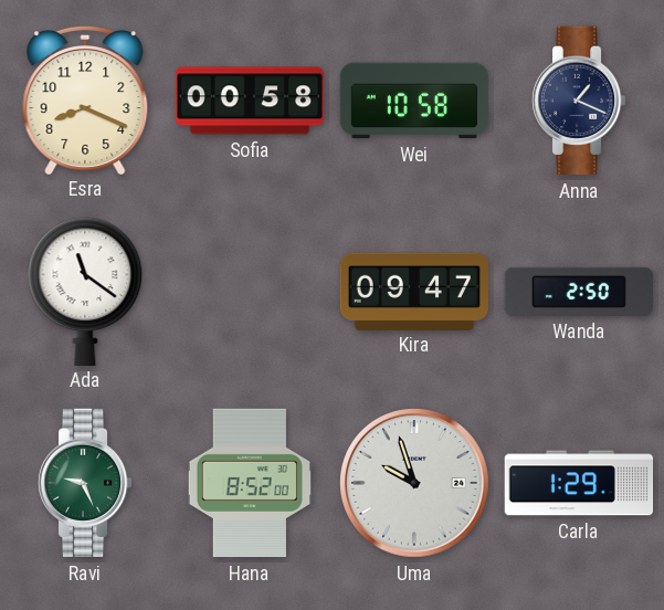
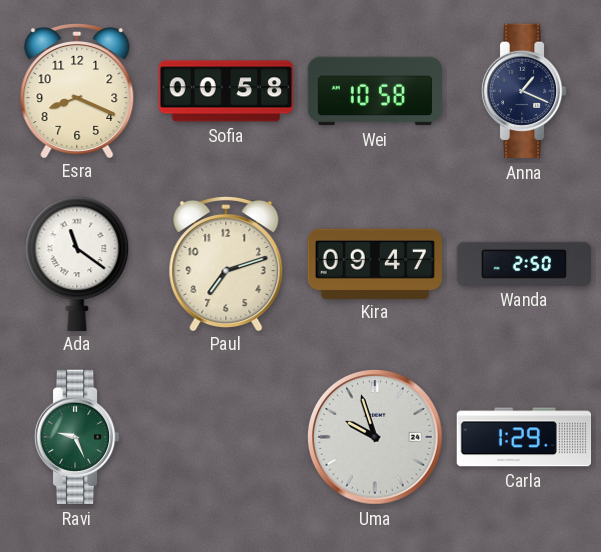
Paul: none -> 7:12
Hana: 8:52 -> none
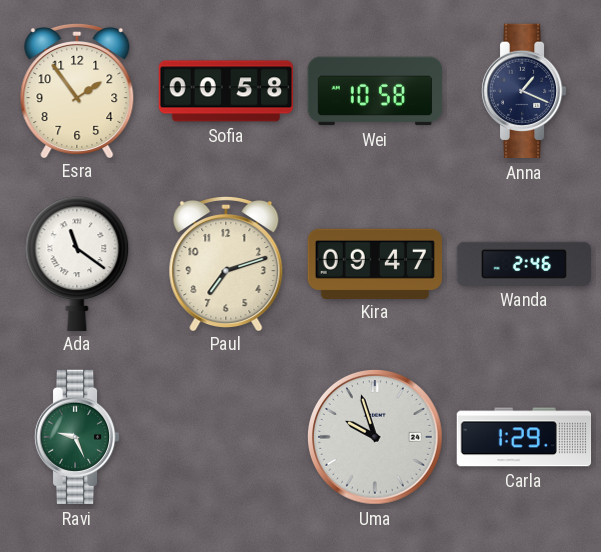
Esra: 8:19 -> 1:54
Wanda: 2:50 -> 2:46
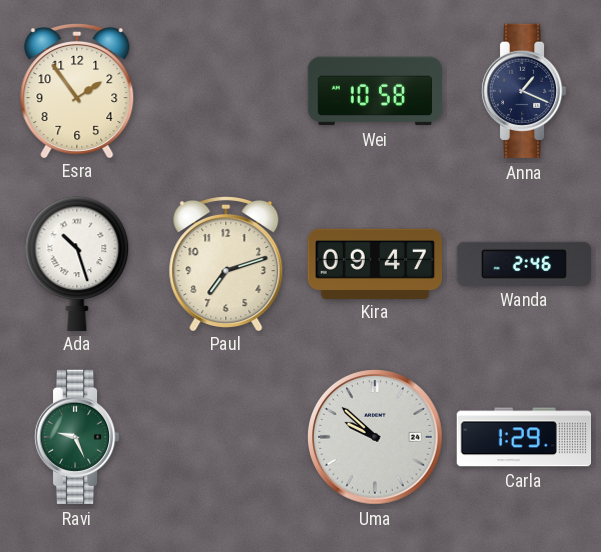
Sofia: 00:58 -> none
Ada: 11:21 -> 10:27
Uma: 9:57 -> 9:52
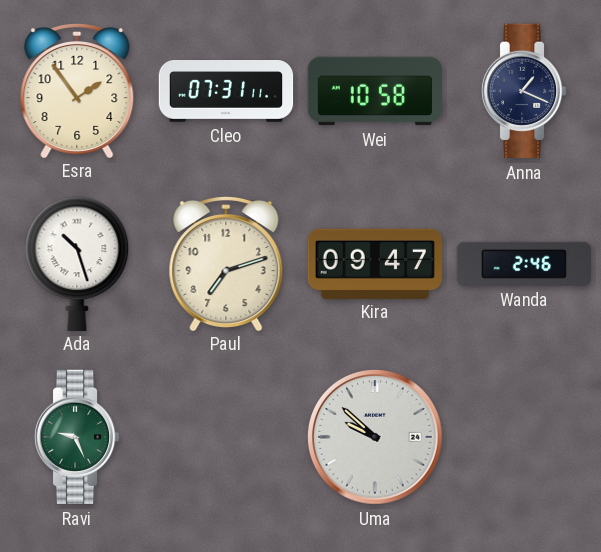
Cleo: none -> 07:31
Carla: 1:29 -> none
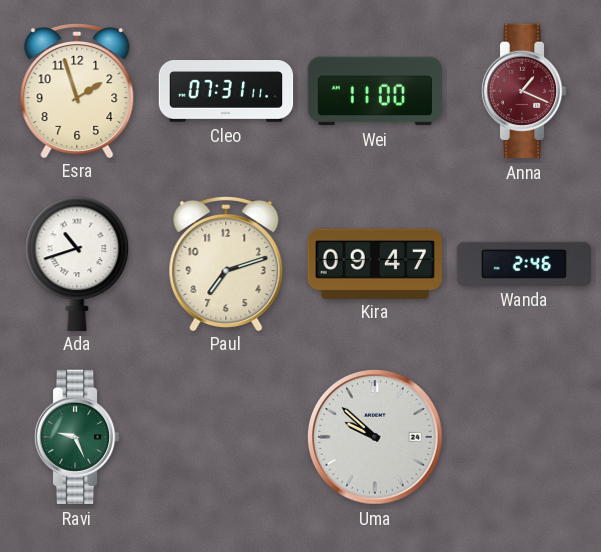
Esra: 1:54 -> 1:57
Wei: 10:58 -> 11:00
Anna dial: navy -> burgundy
Ada: 10:27 -> 10:42
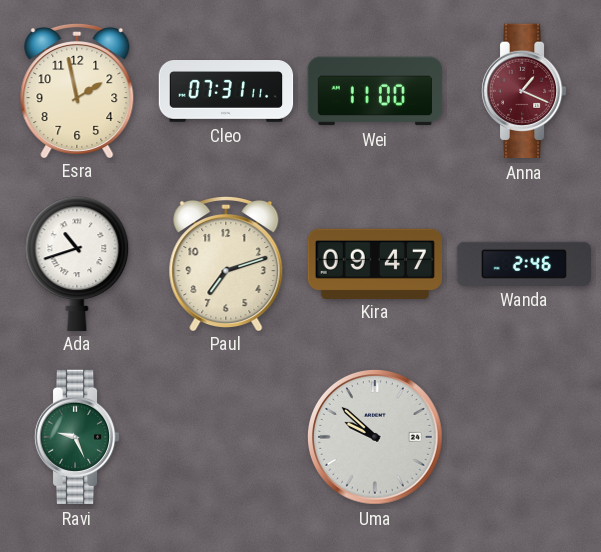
Esra: 1:57 -> 1:58
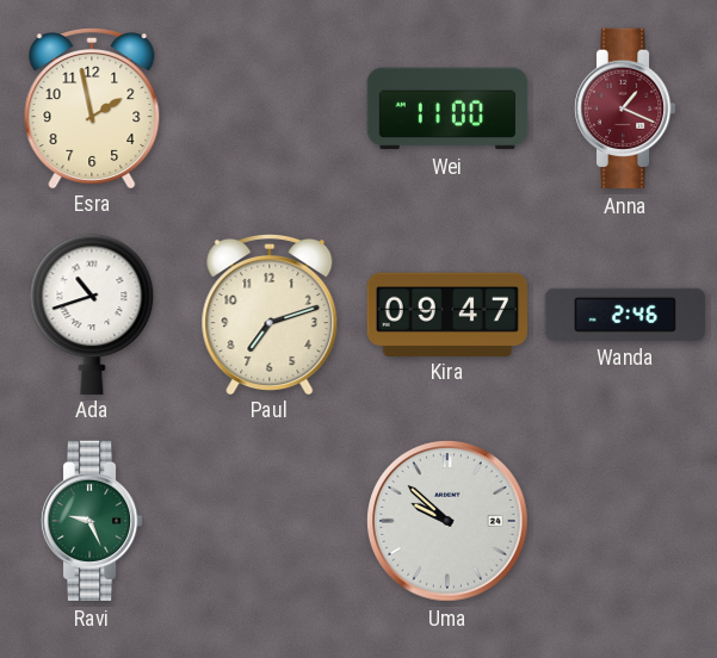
Cleo: 07:31 -> none
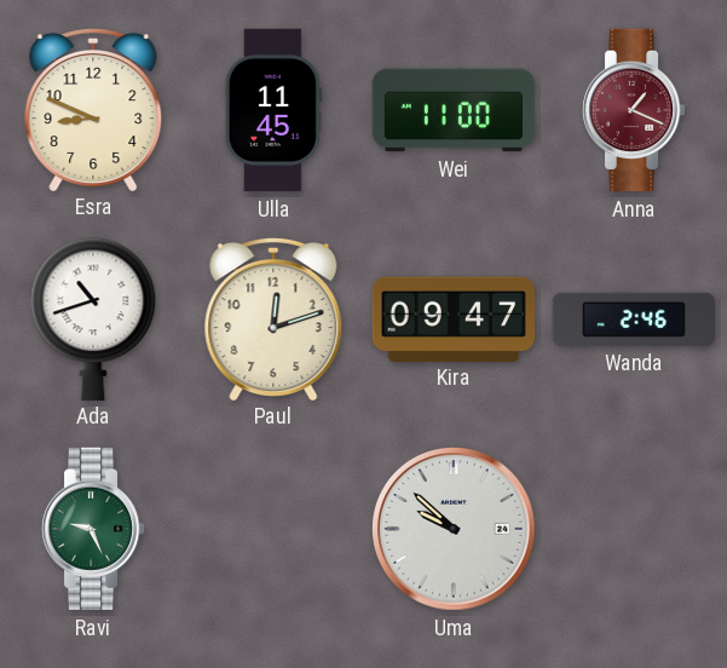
Esra: 1:58 -> 8:49
Ulla: none -> 11:45
Paul: 7:12 -> 12:12
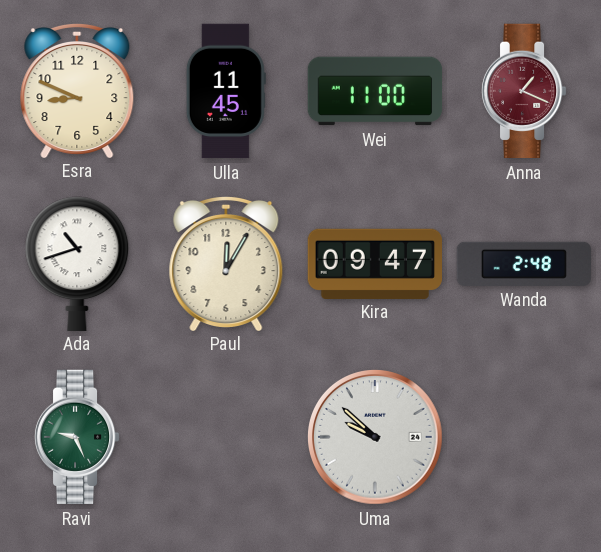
Paul: 12:12 -> 12:05
Wanda: 2:46 -> 2:48
